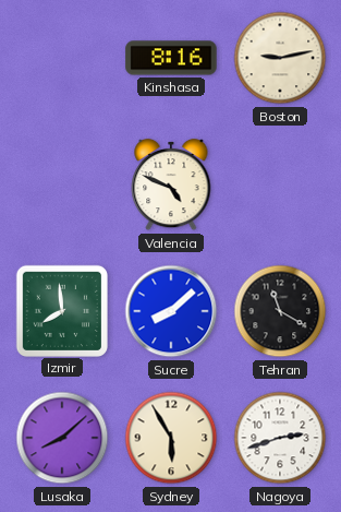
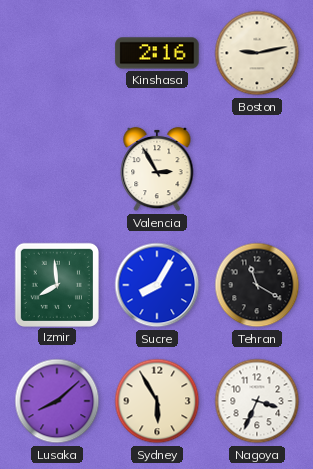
Kinshasa: 8:16 -> 2:16
Valencia: 4:49 -> 2:55
Sucre: 8:08 -> 8:05
Nagoya: 2:42 -> 3:34
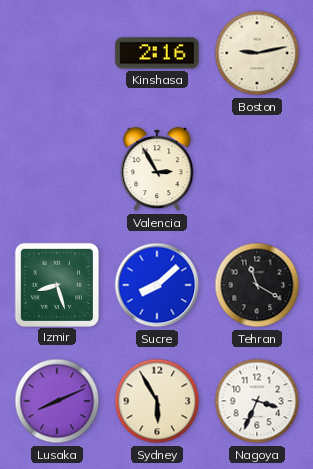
Izmir: 7:59 -> 8:27
Sucre: 8:05 -> 8:08
Lusaka: 8:08 -> 8:11
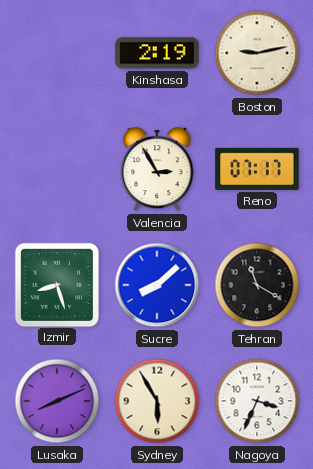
Kinshasa: 2:16 -> 2:19
Reno: none -> 07:17
